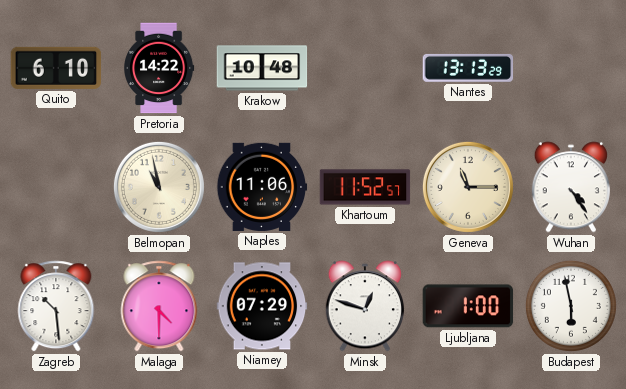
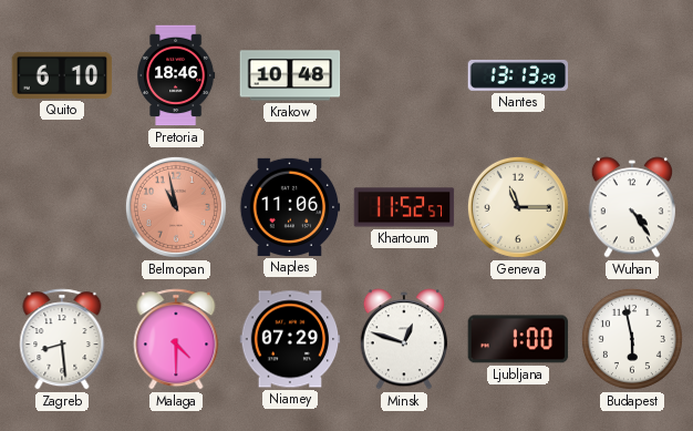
Pretoria: 14:22 -> 18:46
Belmopan dial: cream -> salmon
Zagreb: 10:29 -> 8:29
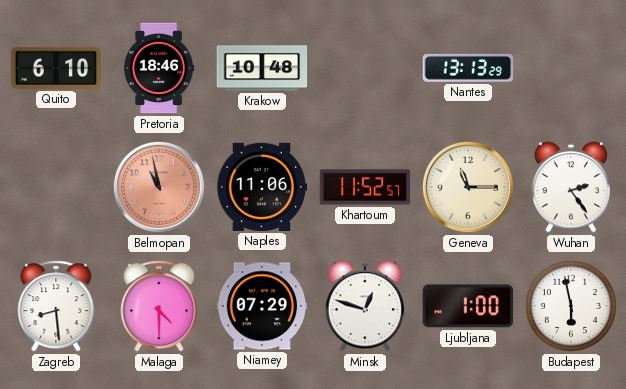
Wuhan: 4:24 -> 2:24
